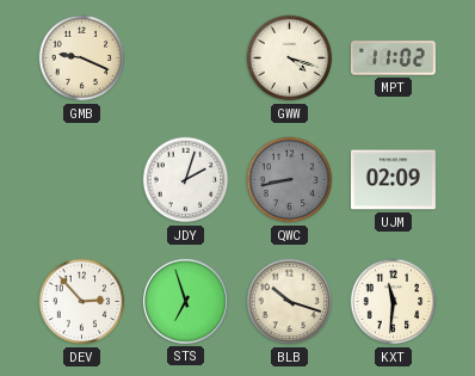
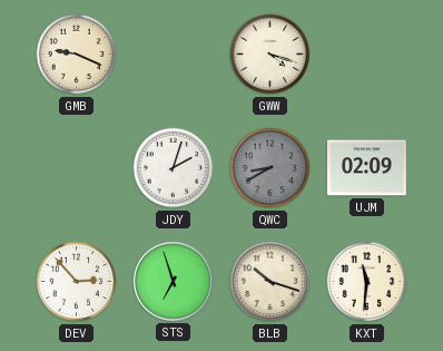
MPT: 11:02 -> none
QWC: 8:43 -> 8:40
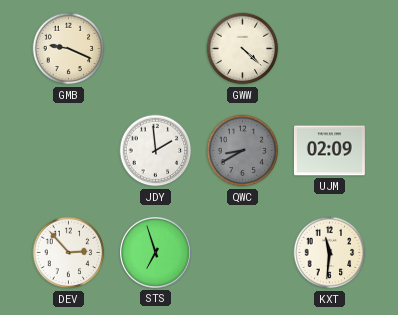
GWW: 4:18 -> 4:22
JDY: 2:03 -> 1:59
BLB: 10:18 -> none
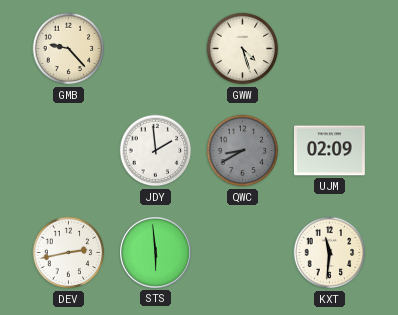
GMB: 9:19 -> 9:23
GWW: 4:22 -> 4:27
DEV: 2:53 -> 2:43
STS: 6:57 -> 5:59
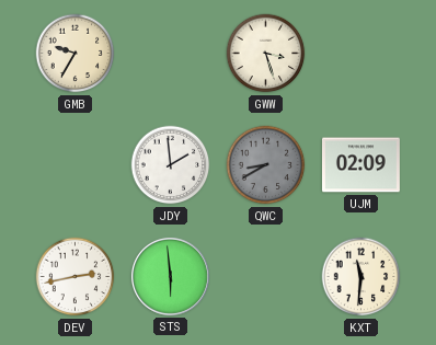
GMB: 9:23 -> 9:35
GWW: 4:27 -> 3:27
